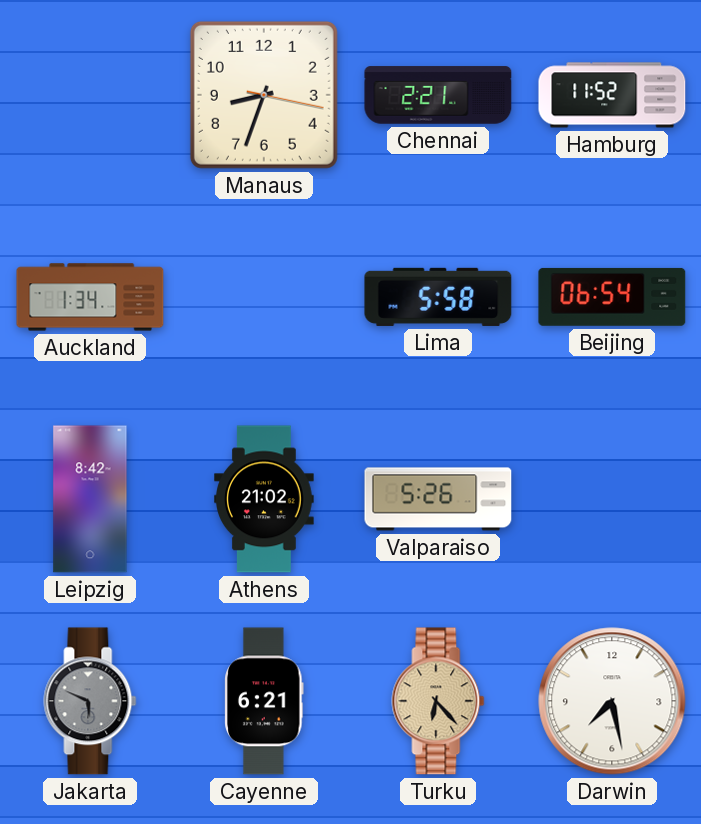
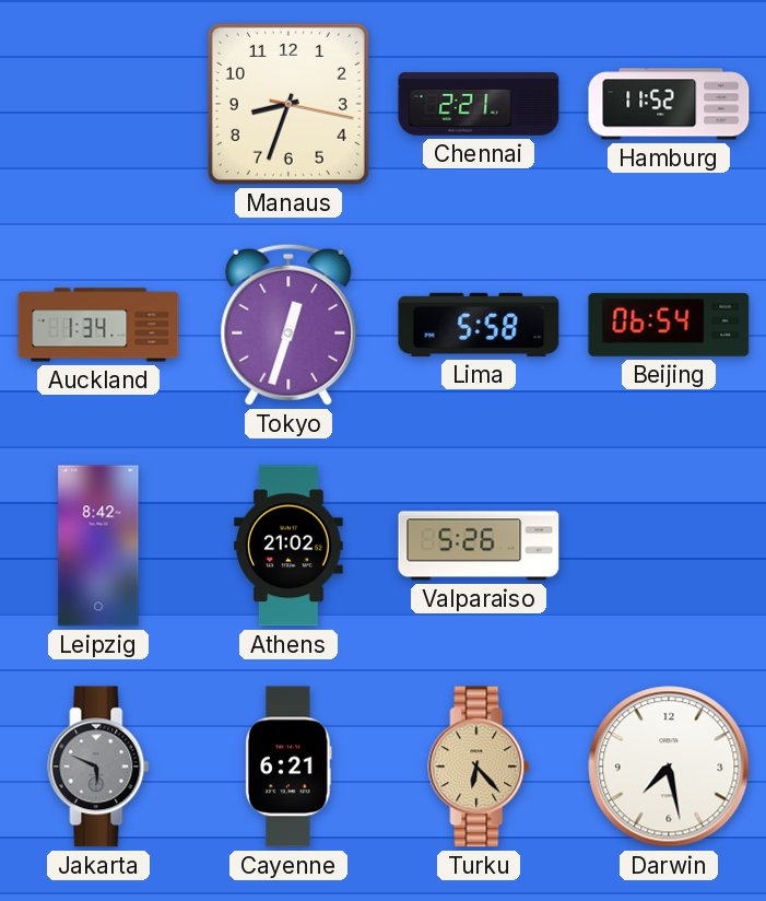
Tokyo: none -> 12:33
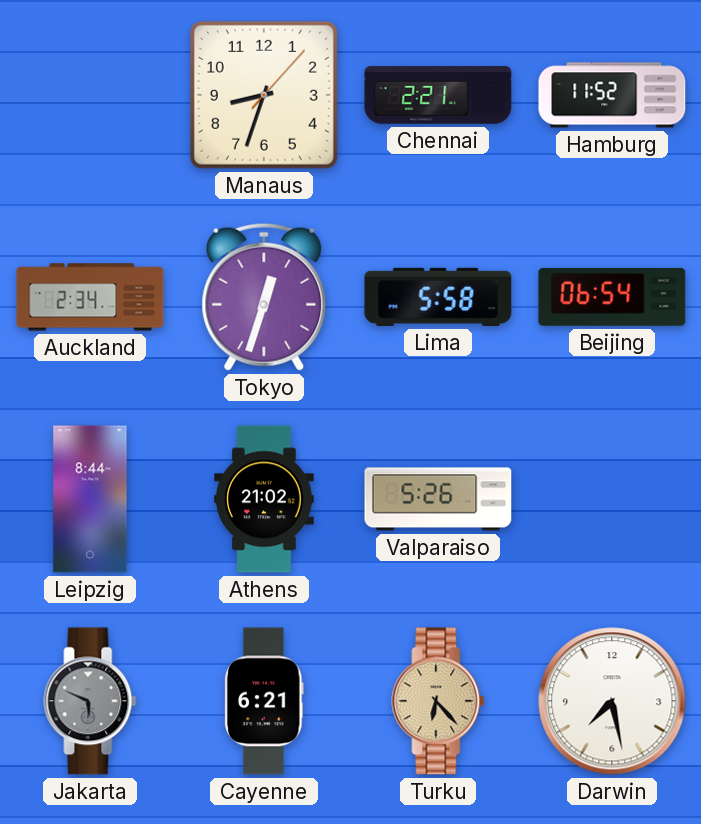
Manaus: 8:33:17 -> 8:33:07
Auckland: 1:34 -> 2:34
Leipzig: 8:42 -> 8:44
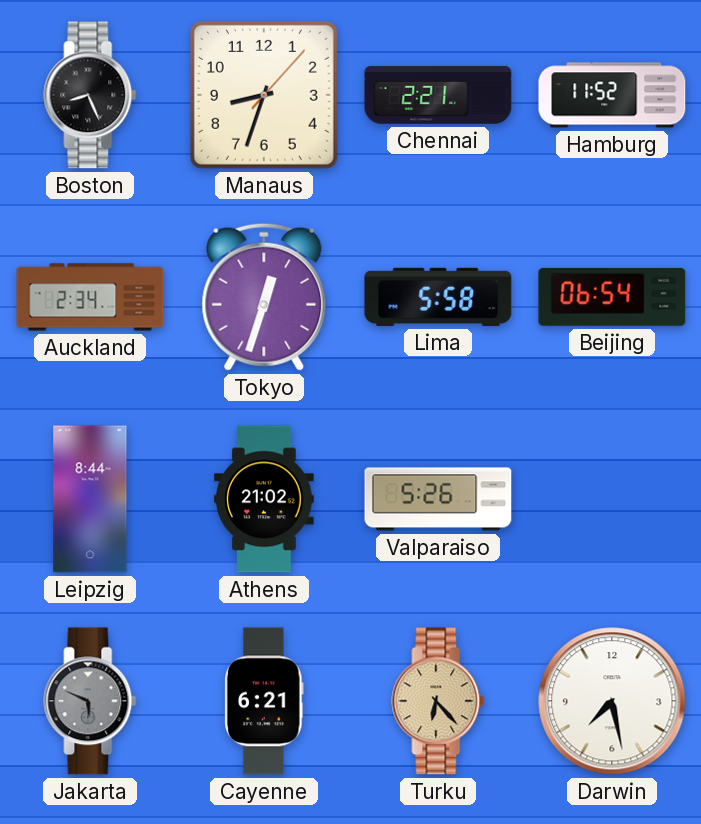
Boston: none -> 8:26
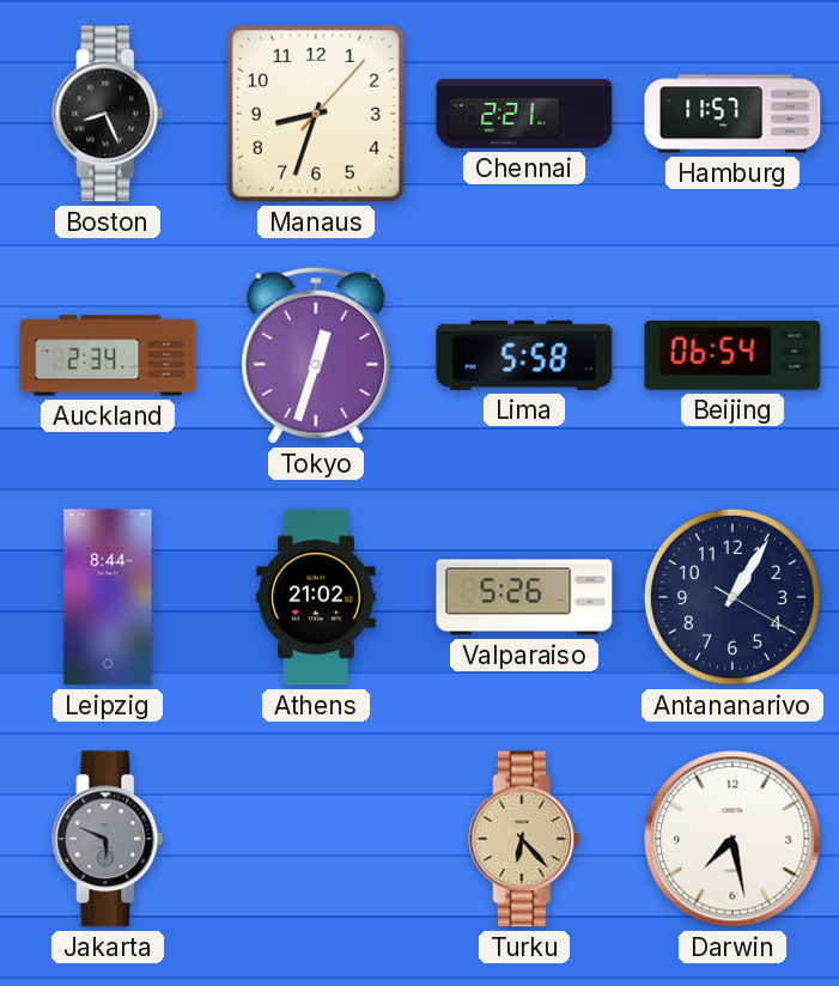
Hamburg: 11:52 -> 11:57
Antananarivo: none -> 1:05
Cayenne: 6:21 -> none
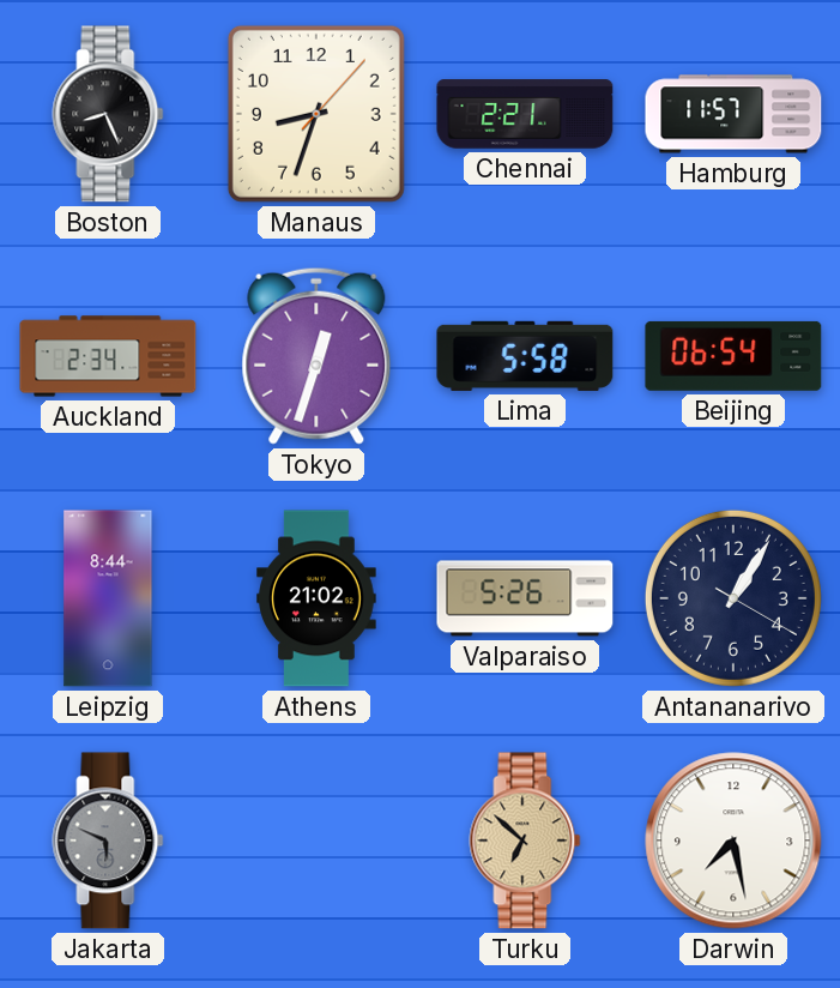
Turku: 6:23 -> 6:52
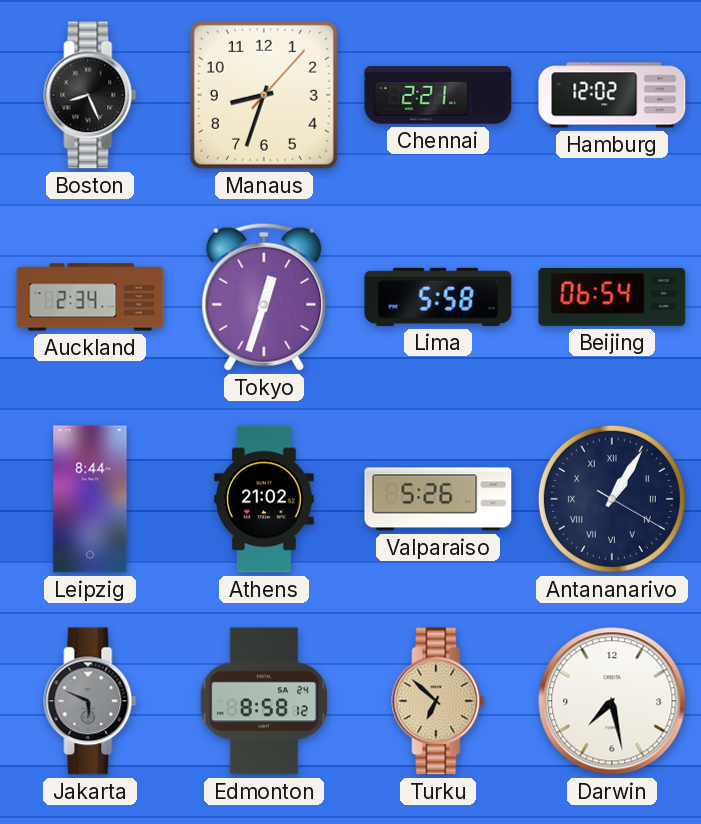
Hamburg: 11:57 -> 12:02
Antananarivo numerals: Arabic -> Roman
Edmonton: none -> 8:58
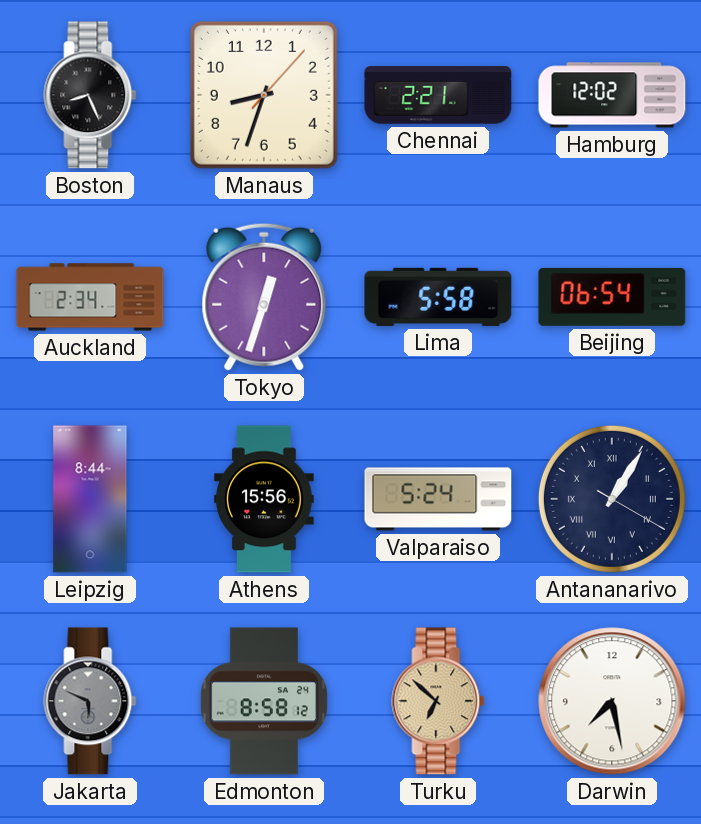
Athens: 21:02 -> 15:56
Valparaiso: 5:26 -> 5:24
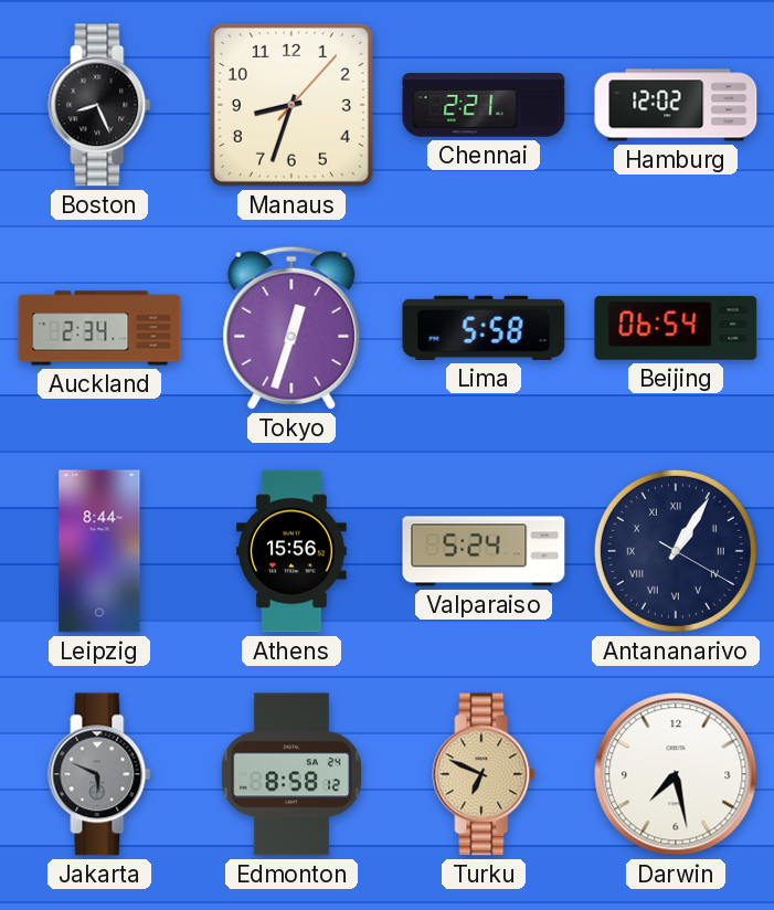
Turku: 6:52 -> 6:49
